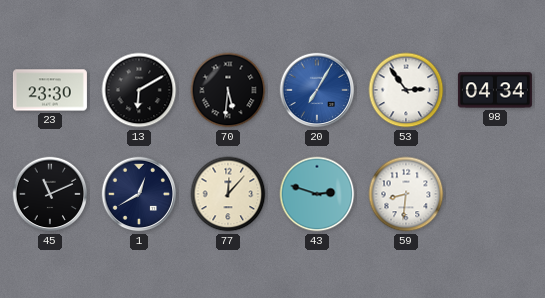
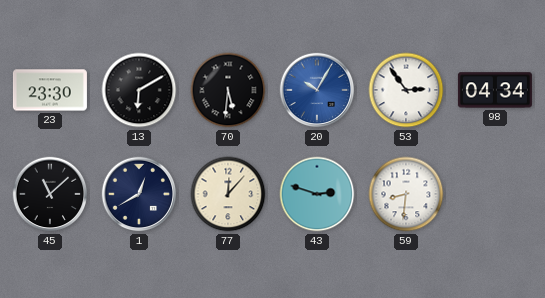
20: 7:05 -> 10:05
45: 11:11 -> 11:08
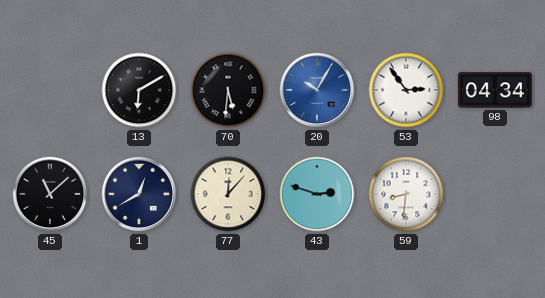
23: 23:30 -> none
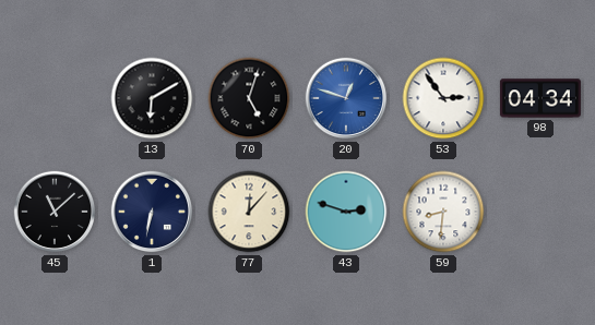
70: 5:31 -> 5:03
20: 10:05 -> 12:48
1: 12:40 -> 6:32
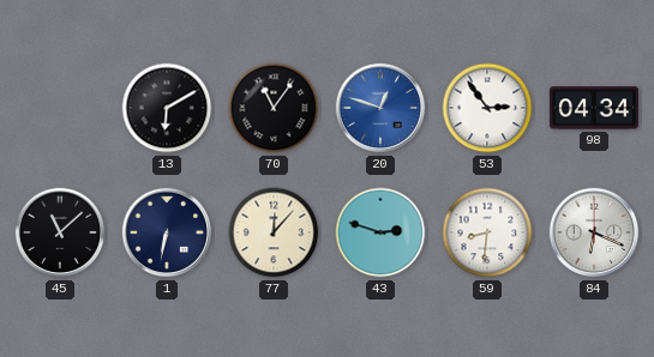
70: 5:03 -> 11:06
84: none -> 6:19
